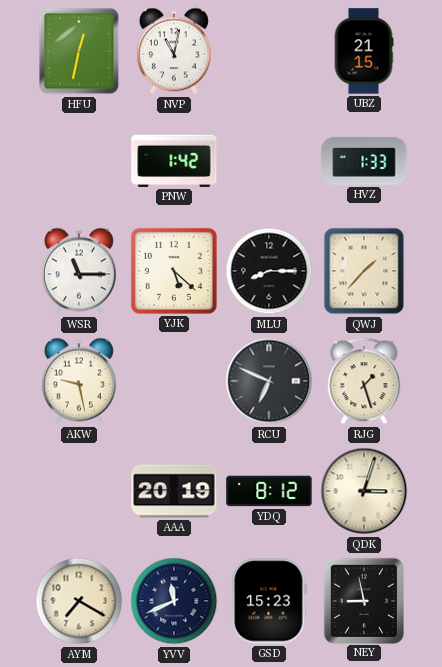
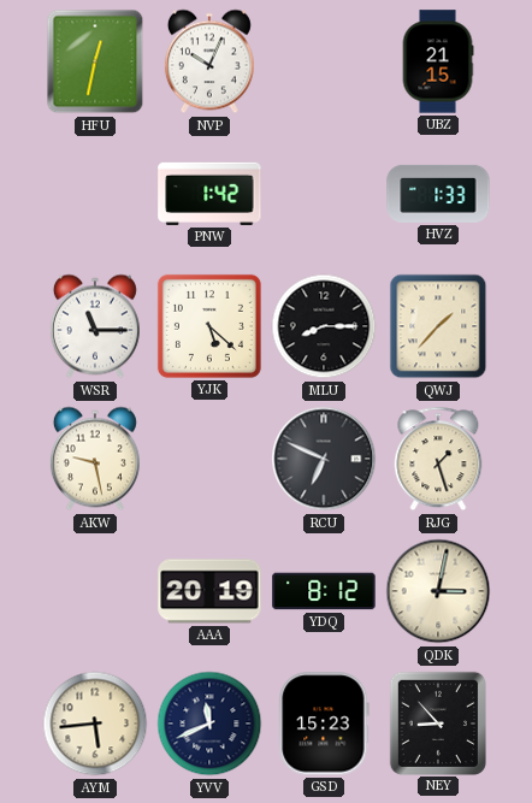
NVP: 11:02 -> 10:04
QDK: 3:03 -> 3:02
AYM: 7:20 -> 5:44
NEY: 8:58 -> 8:53
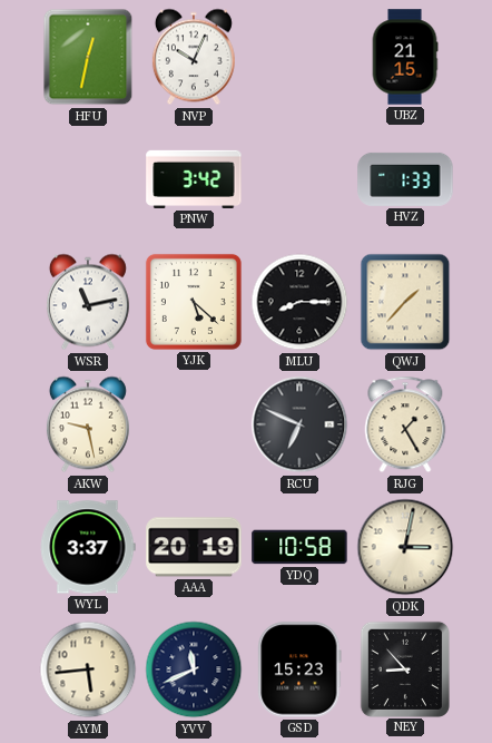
PNW: 1:42 -> 3:42
WSR: 11:15 -> 11:13
RJG: 1:27 -> 1:25
WYL: none -> 3:37
YDQ: 8:12 -> 10:58
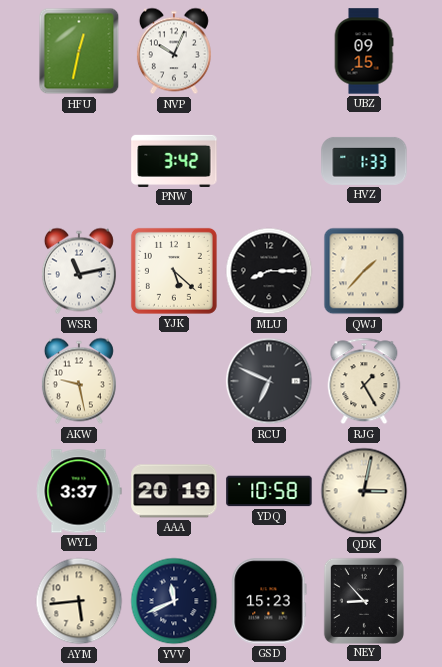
UBZ: 21:15 -> 09:15
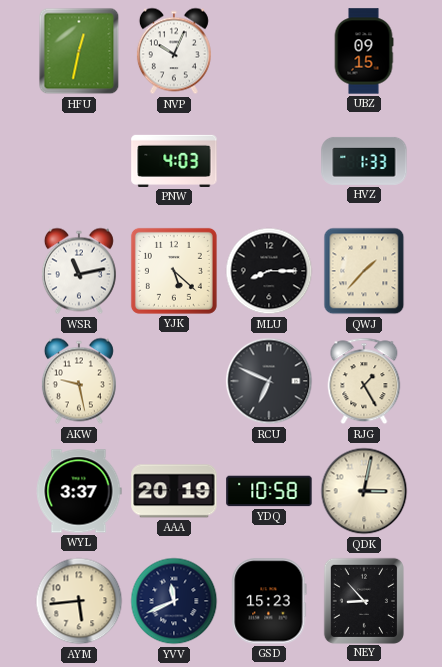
PNW: 3:42 -> 4:03
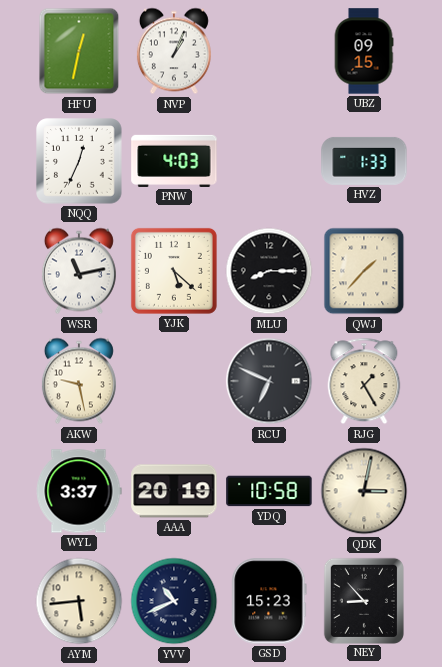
NVP: 10:04 -> 1:04
NQQ: none -> 12:34
YVV: 11:41 -> 10:41
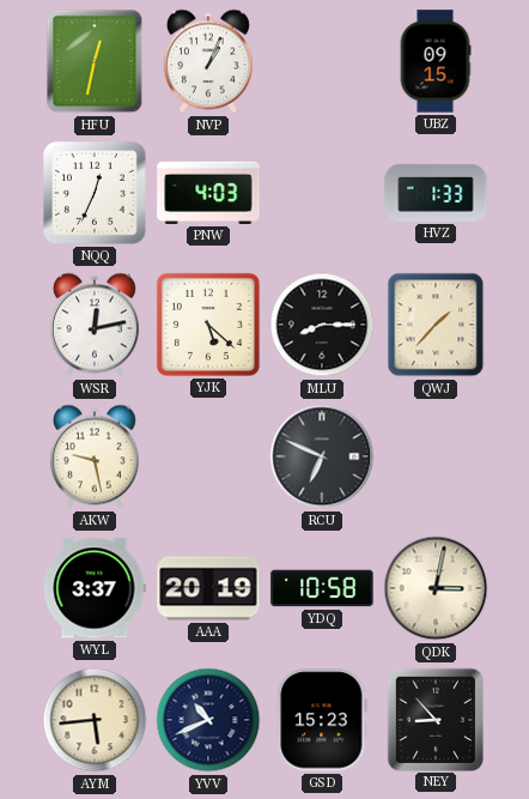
WSR: 11:13 -> 12:13
RJG: 1:25 -> none
